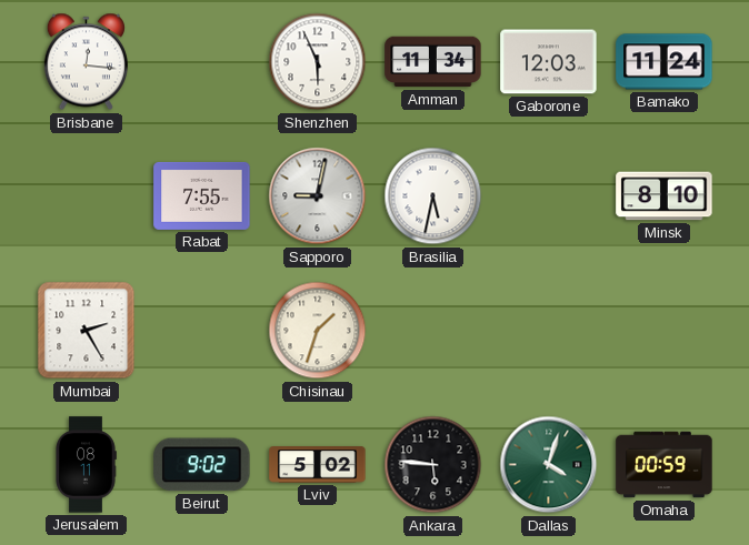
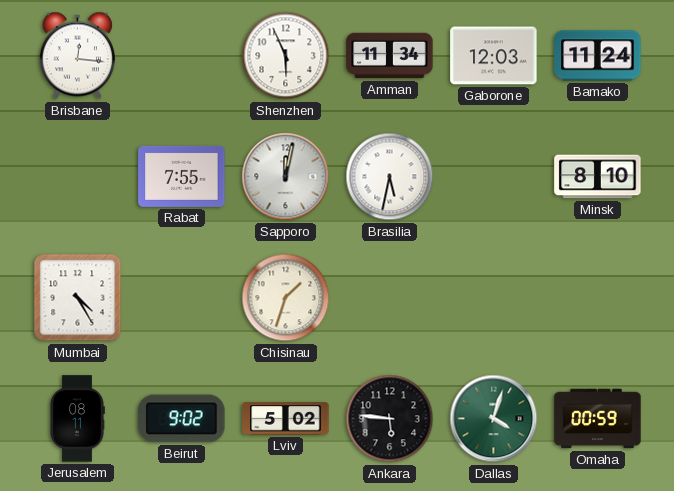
Sapporo: 9:02 -> 12:02
Mumbai: 2:25 -> 4:25
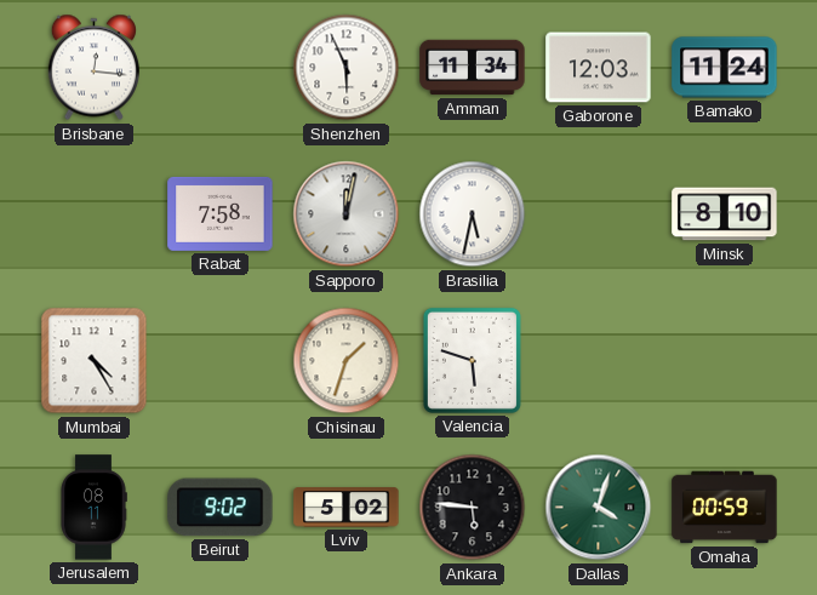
Rabat: 7:55 -> 7:58
Valencia: none -> 5:48
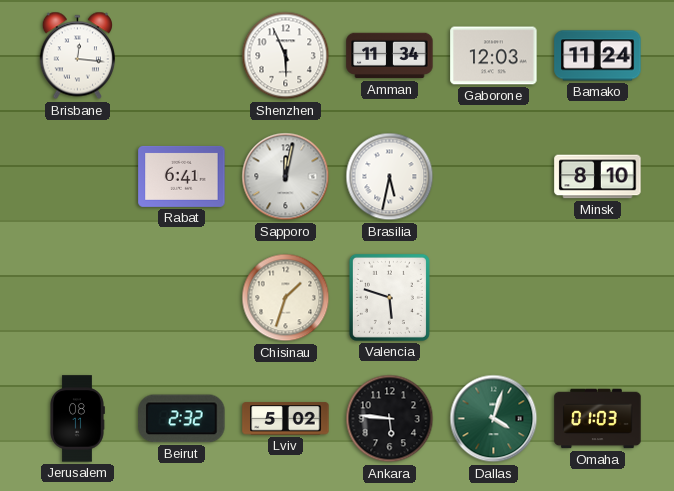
Rabat: 7:58 -> 6:41
Mumbai: 4:25 -> none
Beirut: 9:02 -> 2:32
Omaha: 00:59 -> 01:03
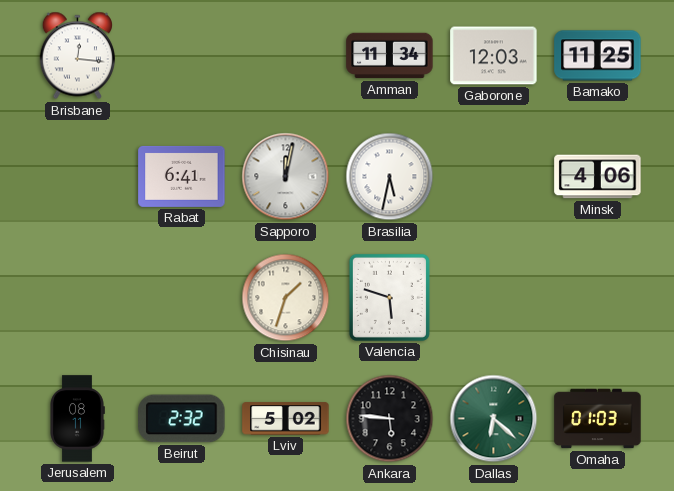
Shenzhen: 5:56 -> none
Bamako: 11:24 -> 11:25
Minsk: 8:10 -> 4:06
Dallas: 4:03 -> 6:22
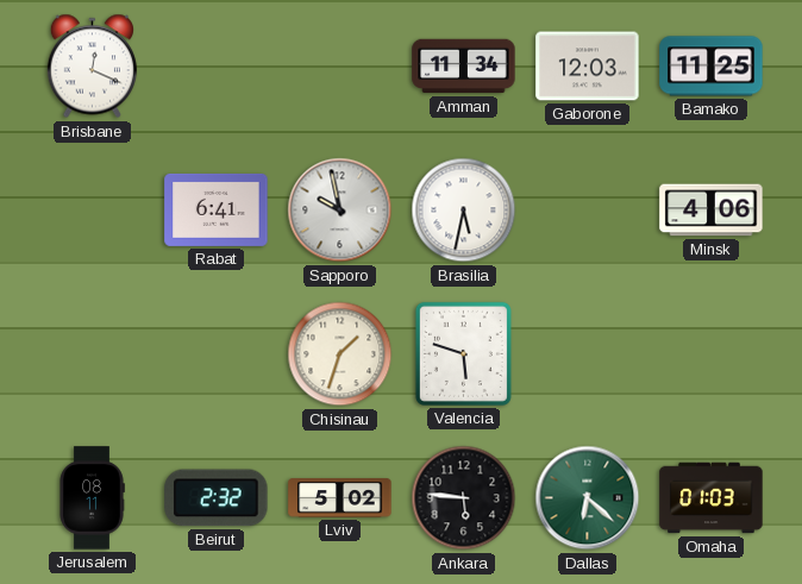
Brisbane: 12:16 -> 12:19
Sapporo: 12:02 -> 9:58
